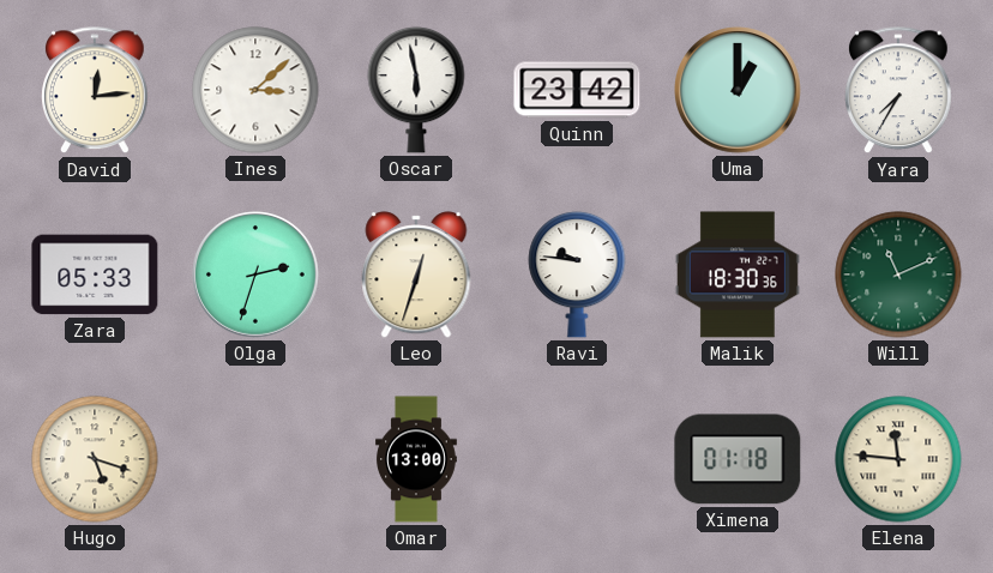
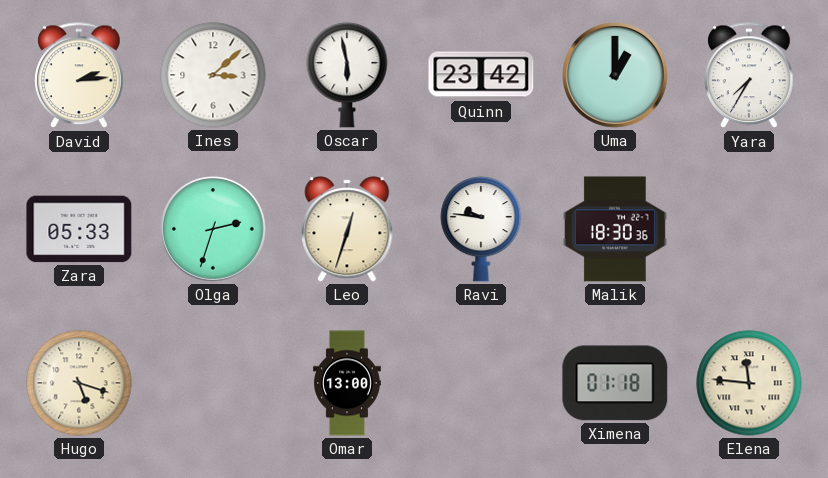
David: 12:14 -> 2:14
Will: 11:11 -> none
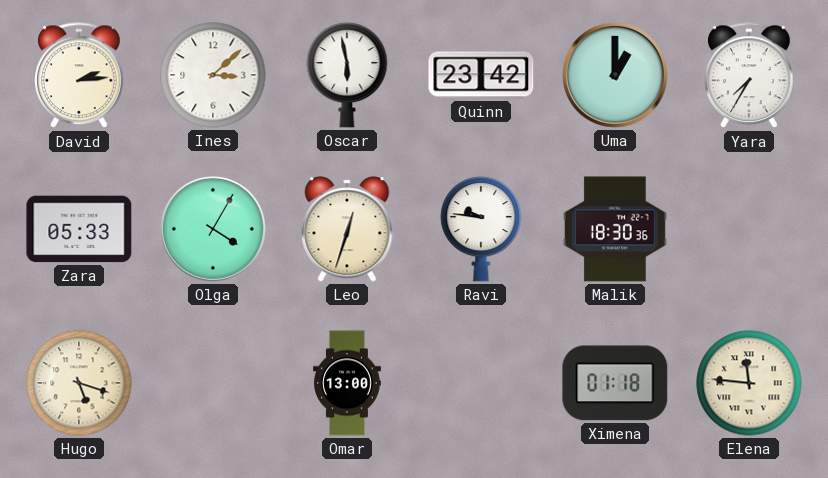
Olga: 2:33 -> 4:05
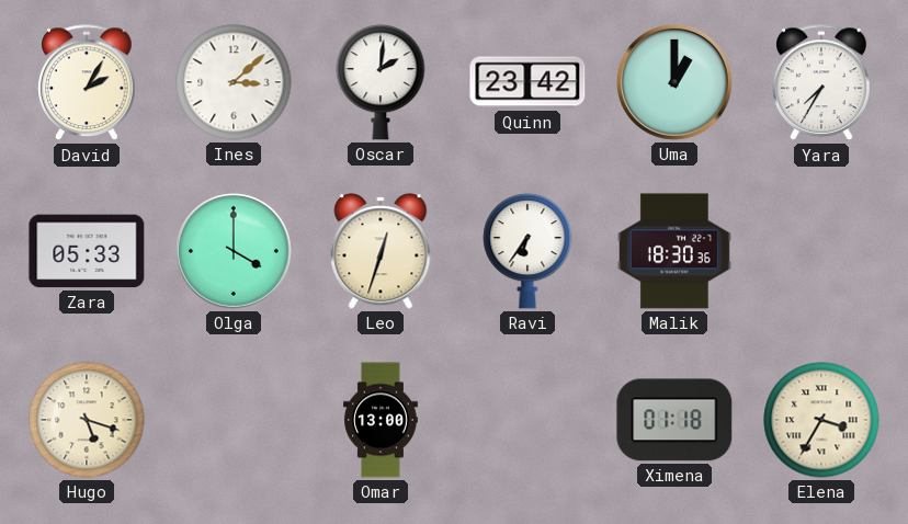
David: 2:14 -> 2:05
Oscar: 5:58 -> 2:01
Olga: 4:05 -> 4:00
Ravi: 9:46 -> 6:36
Elena: 11:46 -> 3:35
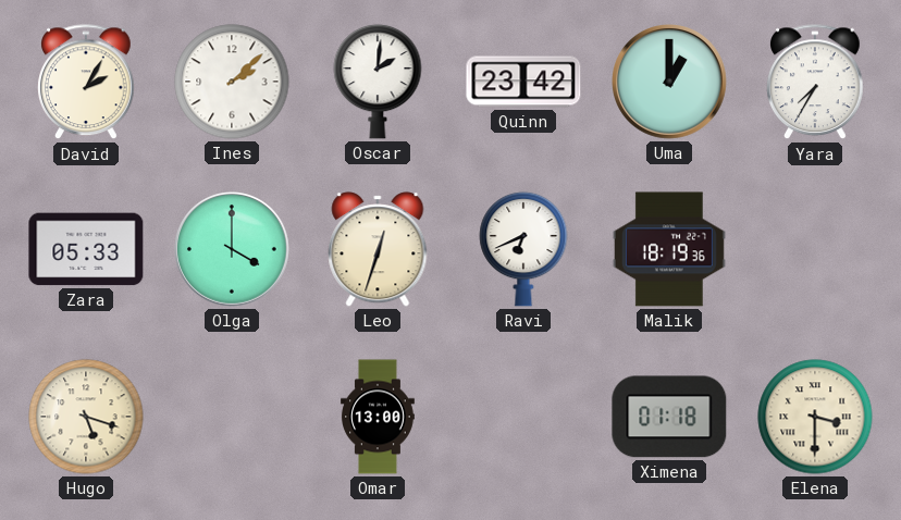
Ines: 3:08 -> 2:08
Ravi: 6:36 -> 6:41
Malik: 18:30 -> 18:19
Elena: 3:35 -> 3:30
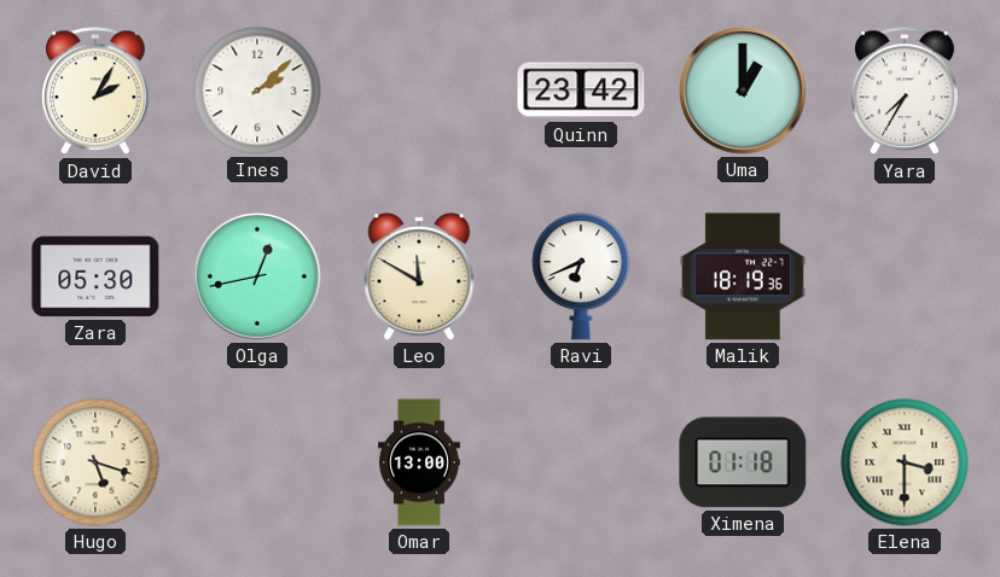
Oscar: 2:01 -> none
Zara: 05:33 -> 05:30
Olga: 4:00 -> 12:43
Leo: 12:33 -> 11:50
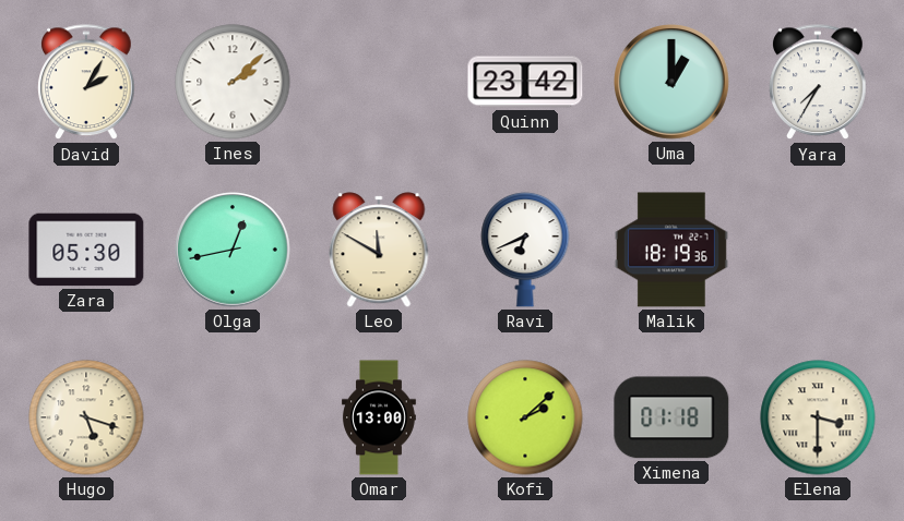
Kofi: none -> 2:08
